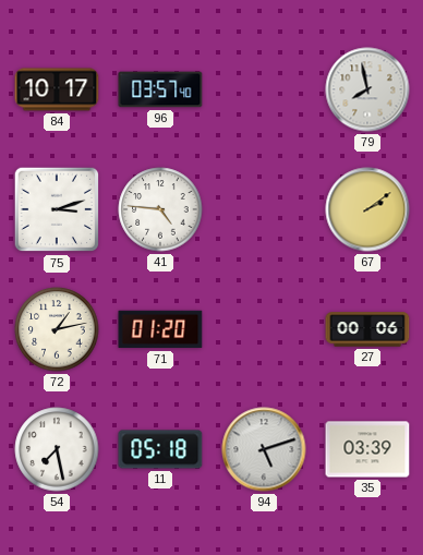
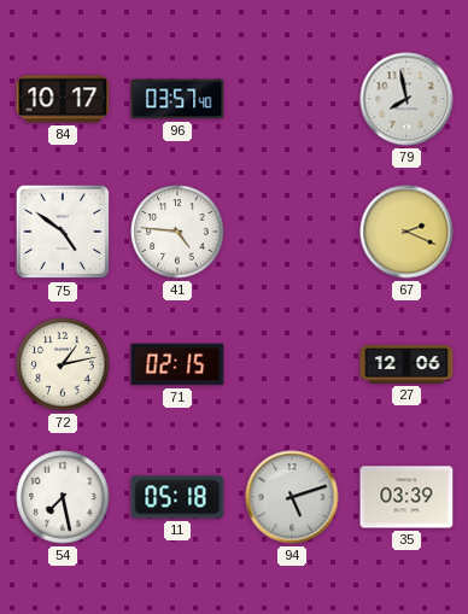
75: 3:12 -> 4:51
67: 2:09 -> 2:19
71: 01:20 -> 02:15
27: 00:06 -> 12:06
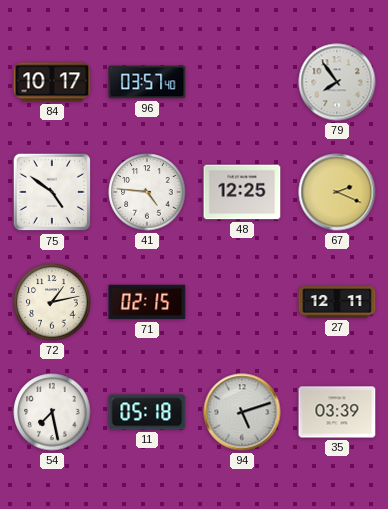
79: 7:58 -> 7:54
48: none -> 12:25
27: 12:06 -> 12:11
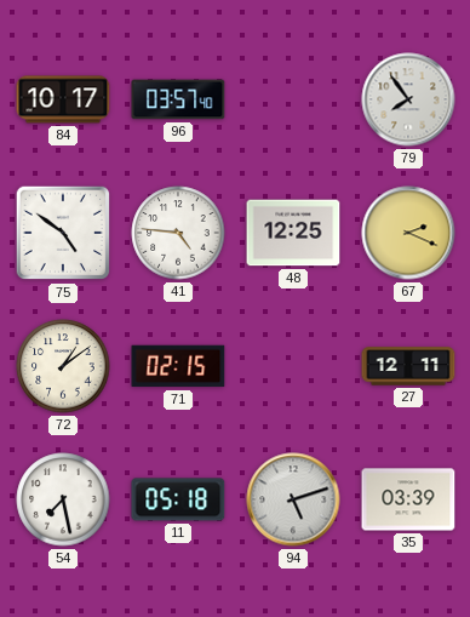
72: 1:13 -> 1:09
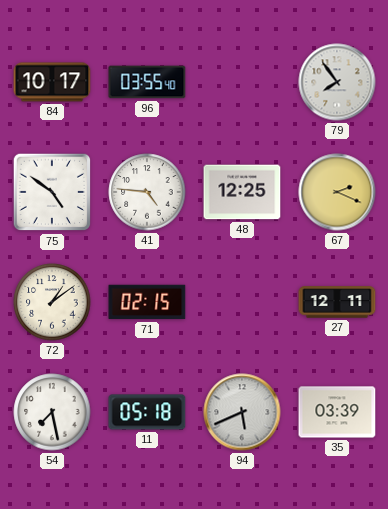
96: 03:57 -> 03:55
94: 5:12 -> 5:41
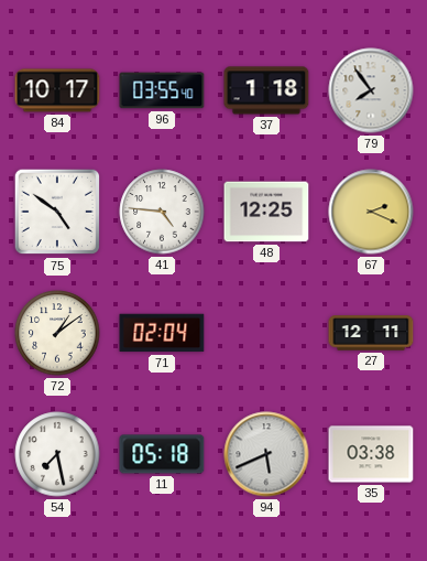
37: none -> 1:18
71: 02:15 -> 02:04
35: 03:39 -> 03:38
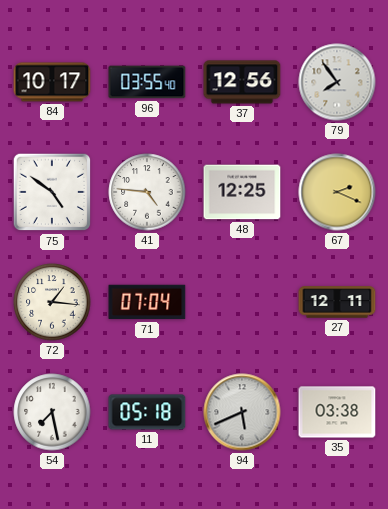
37: 1:18 -> 12:56
72: 1:09 -> 1:16
71: 02:04 -> 07:04
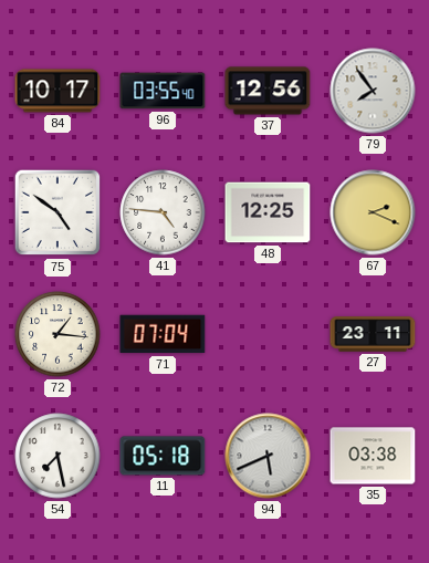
27: 12:11 -> 23:11
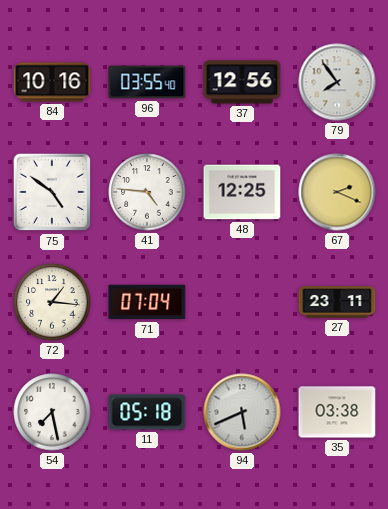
84: 10:17 -> 10:16
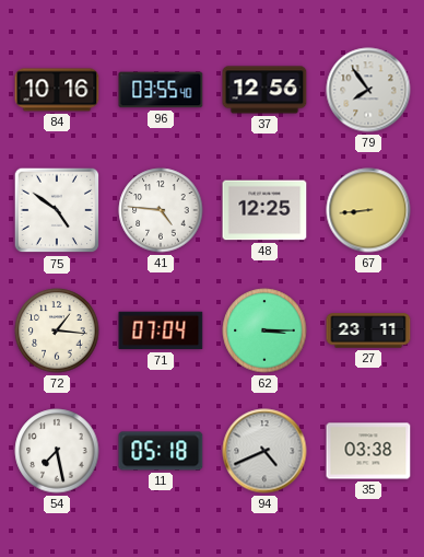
67: 2:19 -> 8:44
62: none -> 3:15
94: 5:41 -> 4:41
